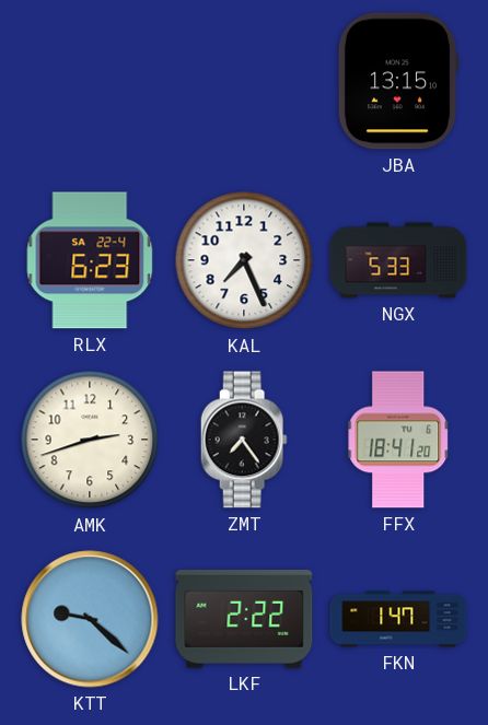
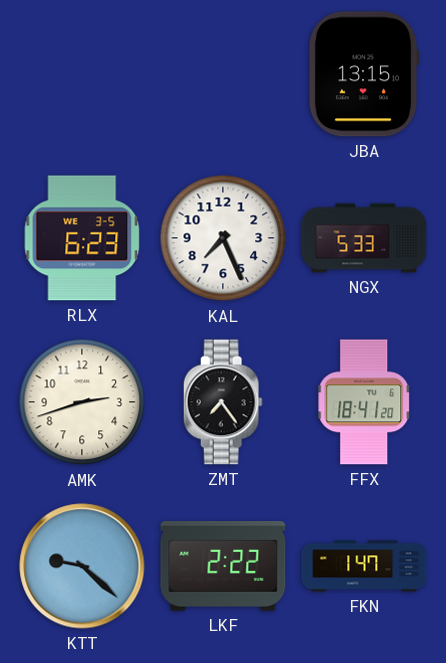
RLX date: SA 22-4 -> WE 3-5
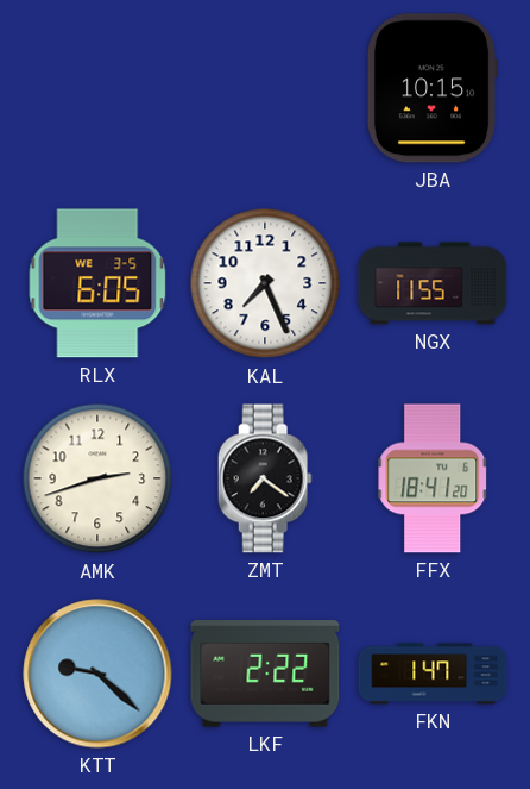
JBA: 13:15 -> 10:15
RLX: 6:23 -> 6:05
NGX: 5:33 -> 11:55
ZMT: 7:24 -> 7:21
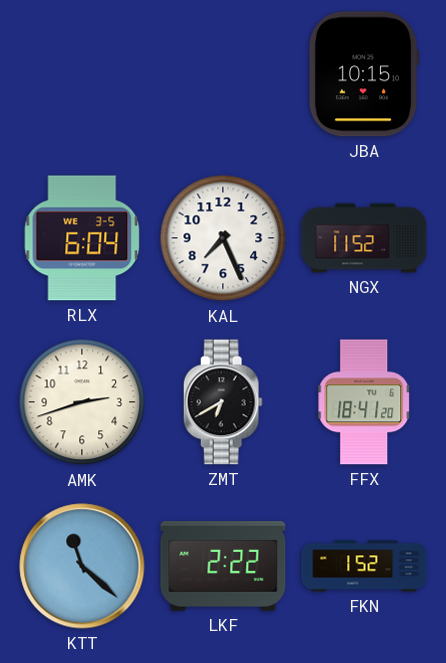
RLX: 6:05 -> 6:04
NGX: 11:55 -> 11:52
ZMT: 7:21 -> 6:40
KTT: 9:22 -> 11:22
FKN: 1:47 -> 1:52
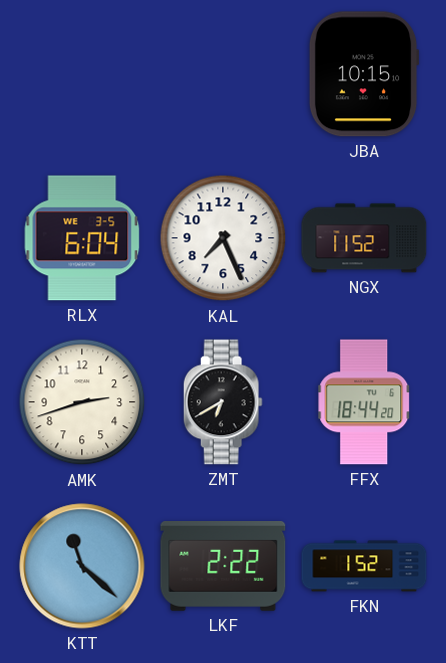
FFX: 18:41 -> 18:44
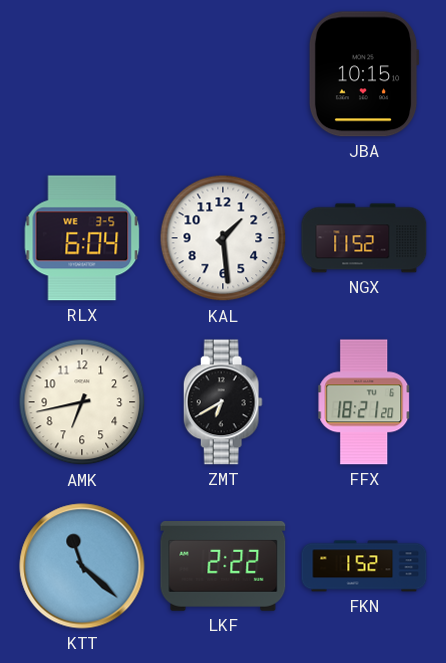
KAL: 7:26 -> 1:29
AMK: 2:42 -> 6:43
FFX: 18:44 -> 18:21
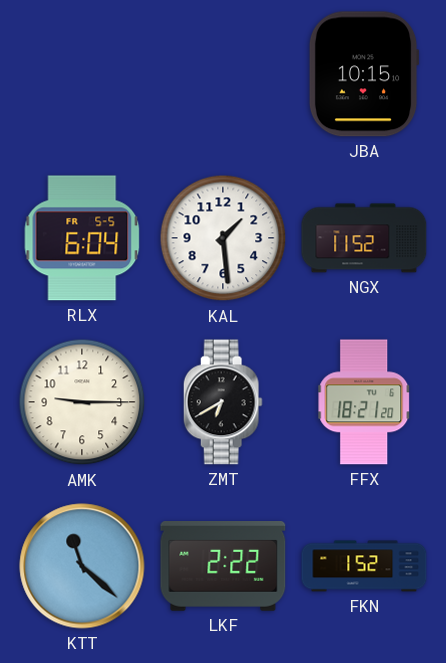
RLX date: WE 3-5 -> FR 5-5
AMK: 6:43 -> 9:15
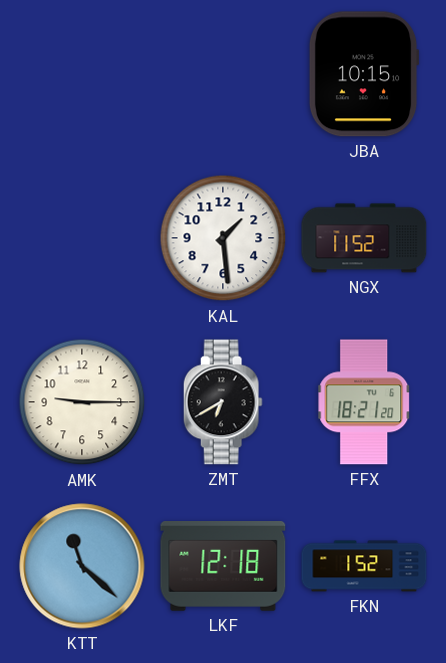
RLX: 6:04 -> none
LKF: 2:22 -> 12:18
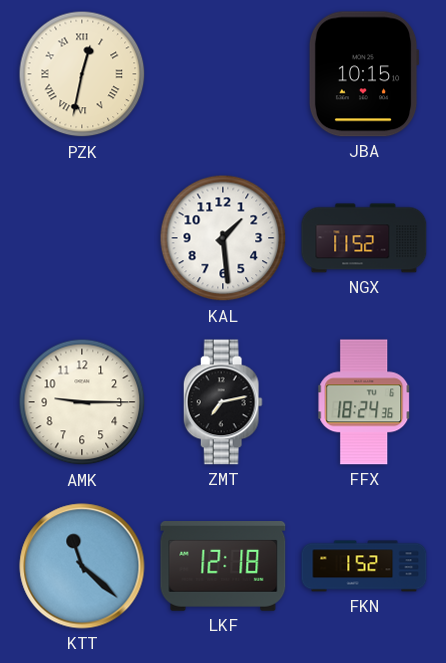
PZK: none -> 12:32
ZMT: 6:40 -> 7:13
FFX: 18:21 -> 18:24
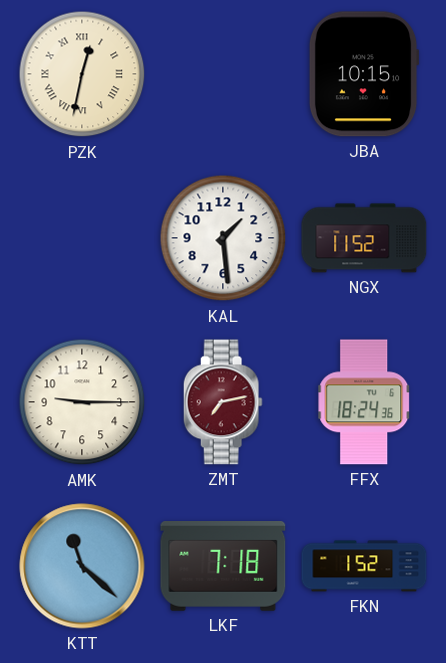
ZMT dial: black -> burgundy
LKF: 12:18 -> 7:18
